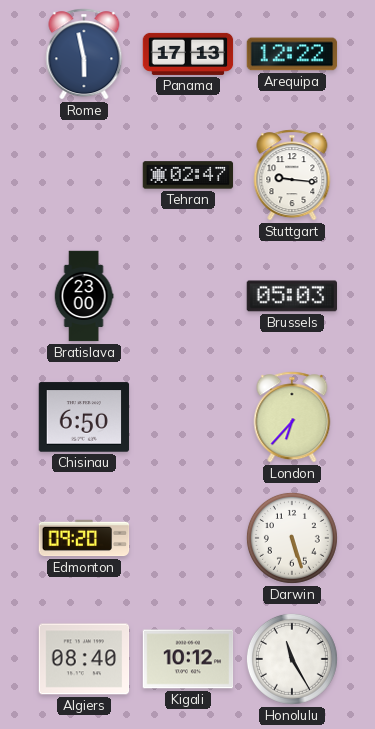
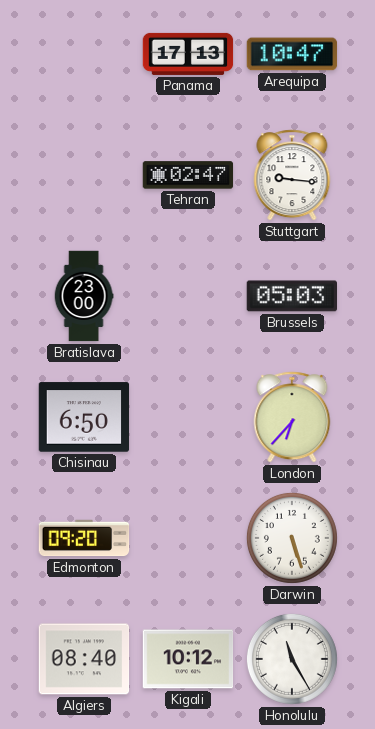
Rome: 5:58 -> none
Arequipa: 12:22 -> 10:47
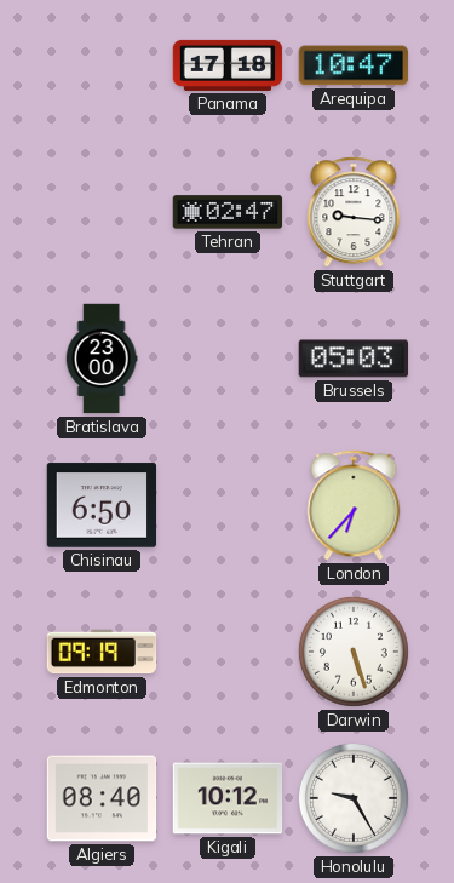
Panama: 17:13 -> 17:18
Edmonton: 09:20 -> 09:19
Honolulu: 11:25 -> 9:25
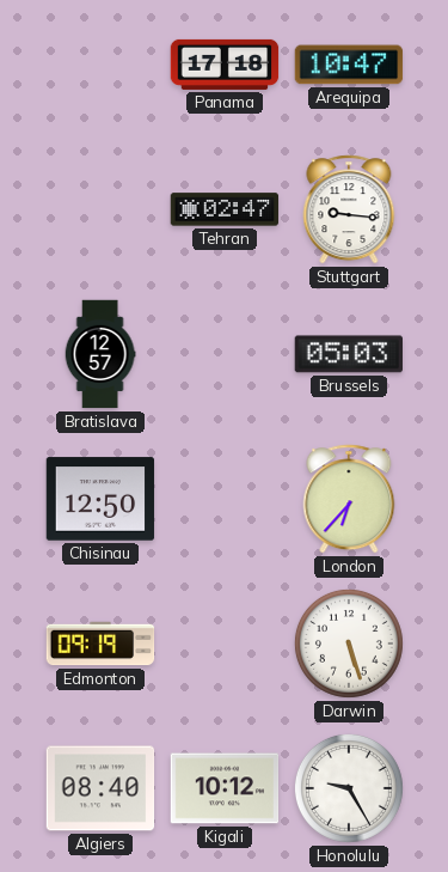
Bratislava: 23:00 -> 12:57
Chisinau: 6:50 -> 12:50
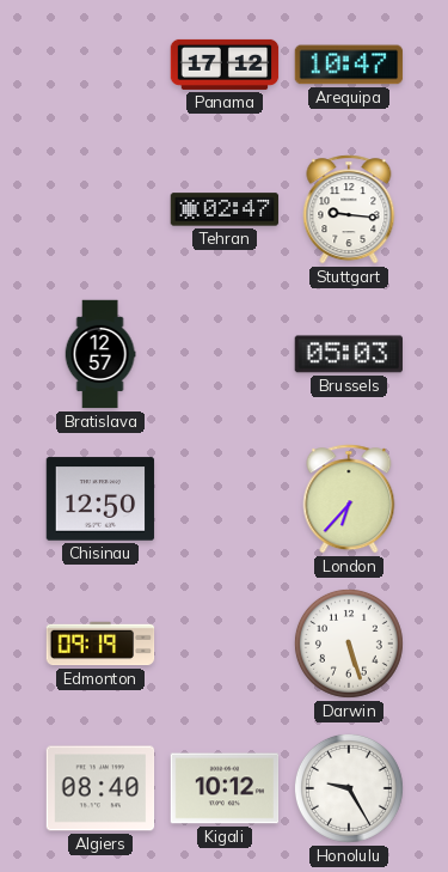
Panama: 17:18 -> 17:12
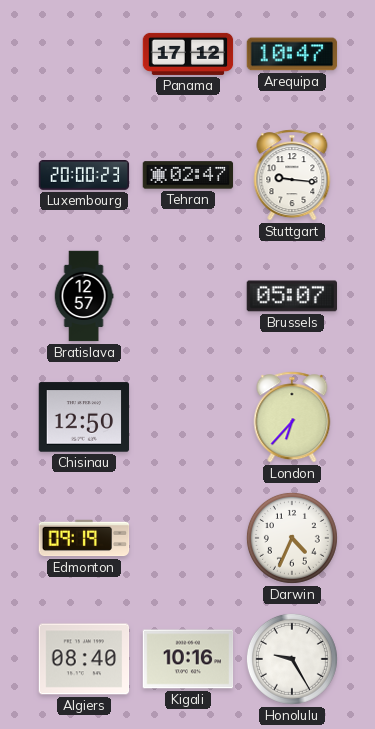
Luxembourg: none -> 20:00
Brussels: 05:03 -> 05:07
Darwin: 5:27 -> 4:34
Kigali: 10:12 -> 10:16
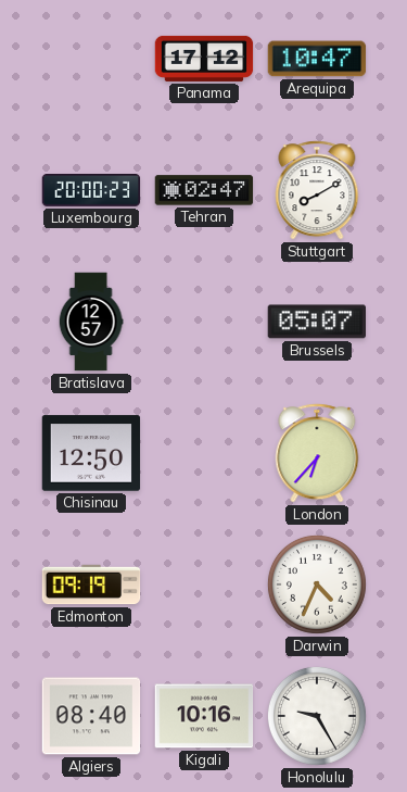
Stuttgart: 9:16 -> 8:10
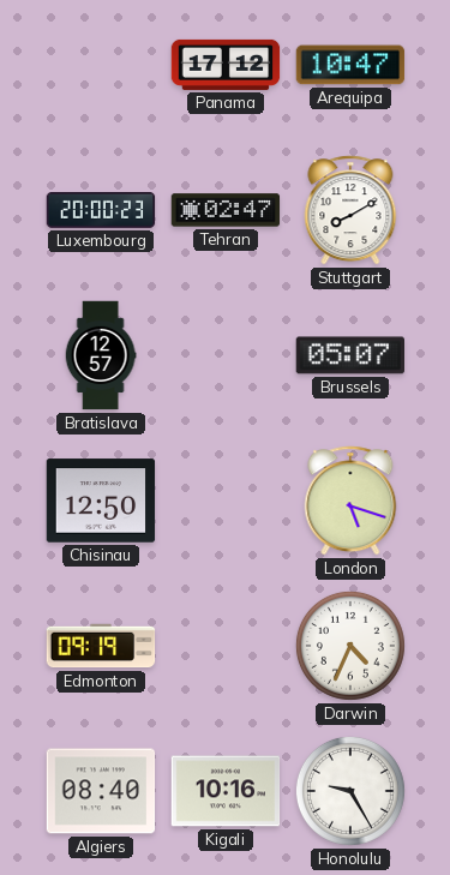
London: 6:37 -> 5:18
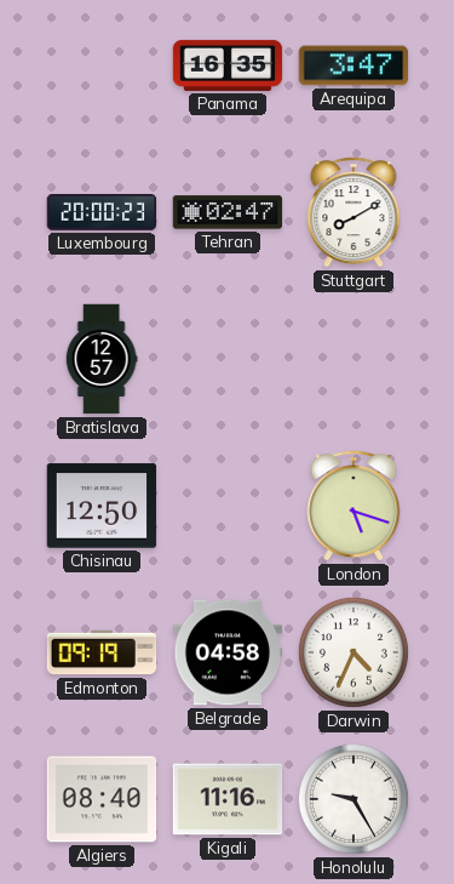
Panama: 17:12 -> 16:35
Arequipa: 10:47 -> 3:47
Brussels: 05:07 -> none
Belgrade: none -> 04:58
Kigali: 10:16 -> 11:16
